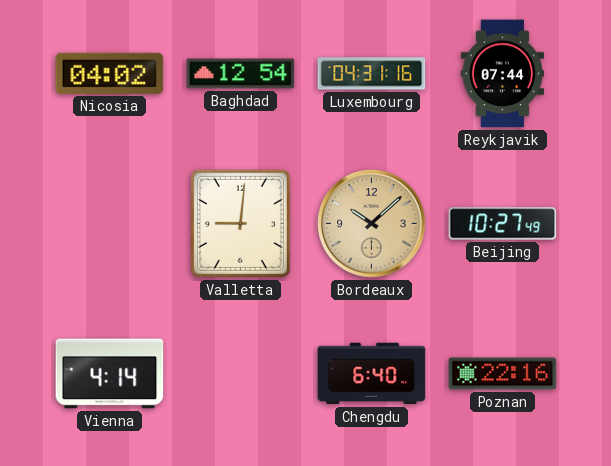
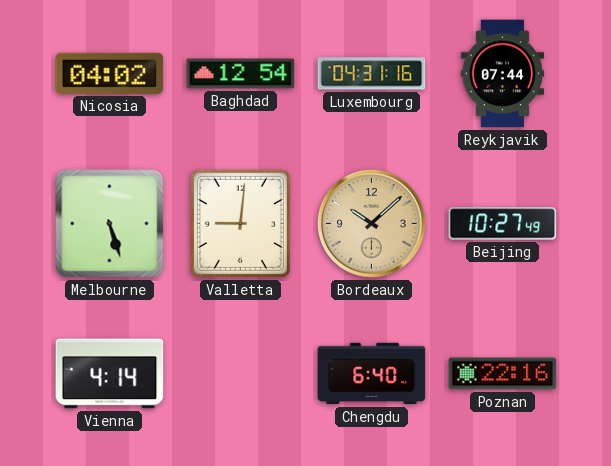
Melbourne: none -> 5:27
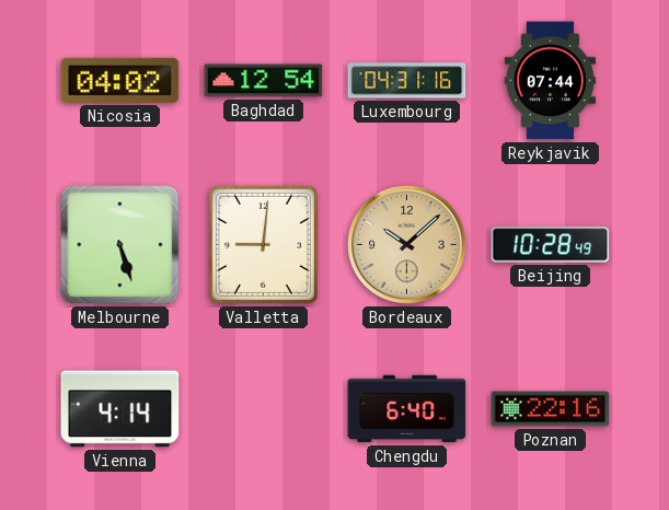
Beijing: 10:27 -> 10:28
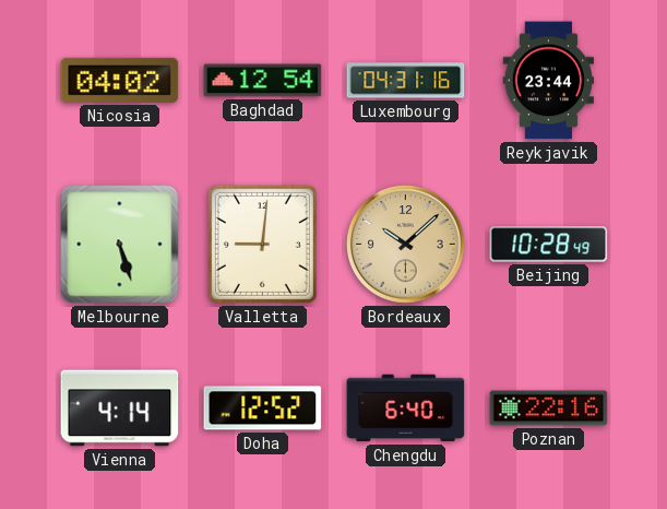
Reykjavik: 07:44 -> 23:44
Doha: none -> 12:52
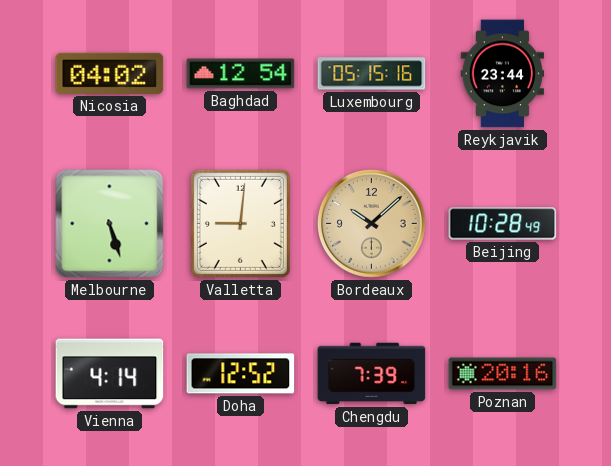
Luxembourg: 04:31 -> 05:15
Chengdu: 6:40 -> 7:39
Poznan: 22:16 -> 20:16
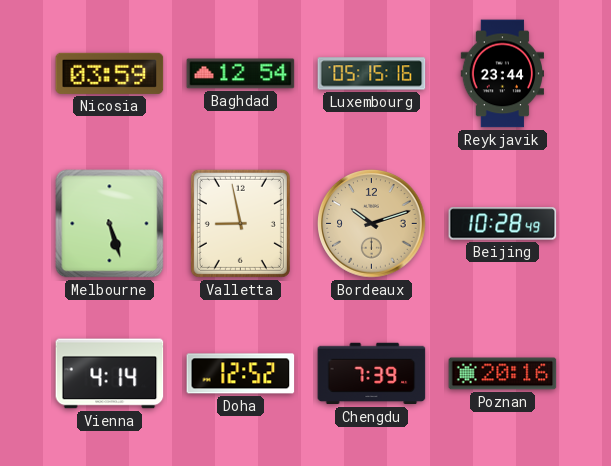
Nicosia: 04:02 -> 03:59
Valletta: 9:01 -> 8:58
Bordeaux: 10:08 -> 10:12
